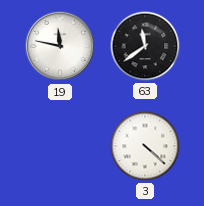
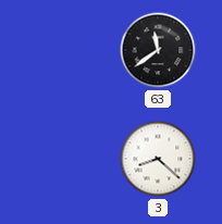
19: 11:47 -> none
3: 4:22 -> 8:22
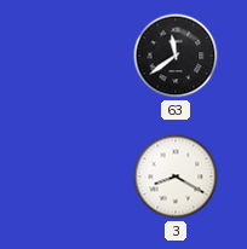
3: 8:22 -> 8:20
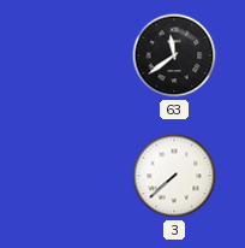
3: 8:20 -> 7:38
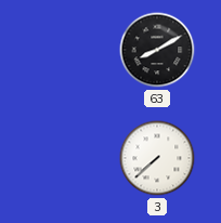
63: 11:39 -> 8:10
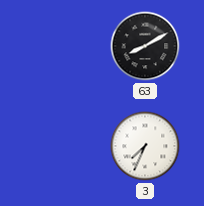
3: 7:38 -> 7:34
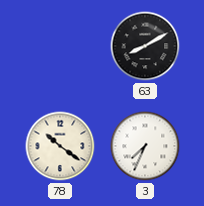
78: none -> 10:21
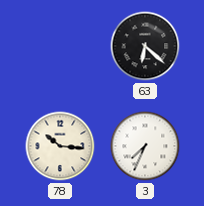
63: 8:10 -> 6:22
78: 10:21 -> 10:16
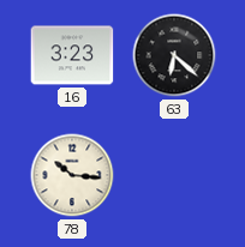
16: none -> 3:23
3: 7:34 -> none
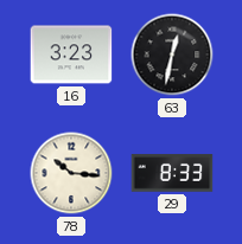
63: 6:22 -> 12:32
29: none -> 8:33
